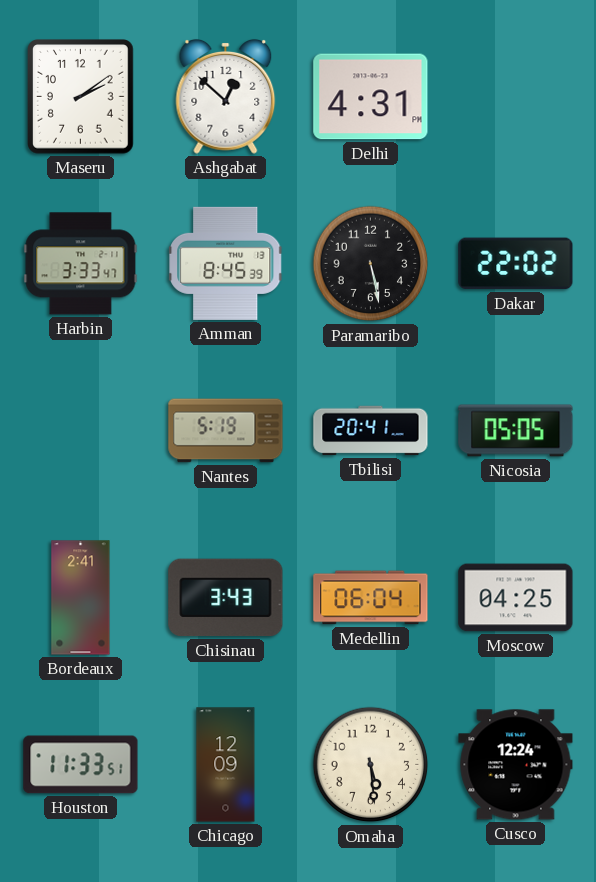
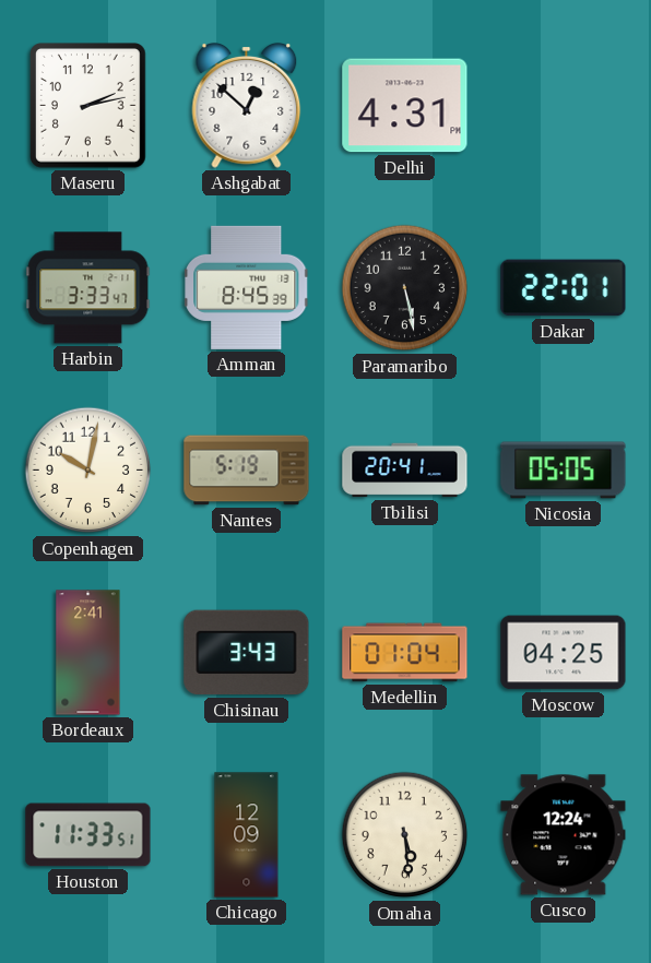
Maseru: 2:09 -> 2:13
Dakar: 22:02 -> 22:01
Copenhagen: none -> 10:02
Medellin: 06:04 -> 01:04
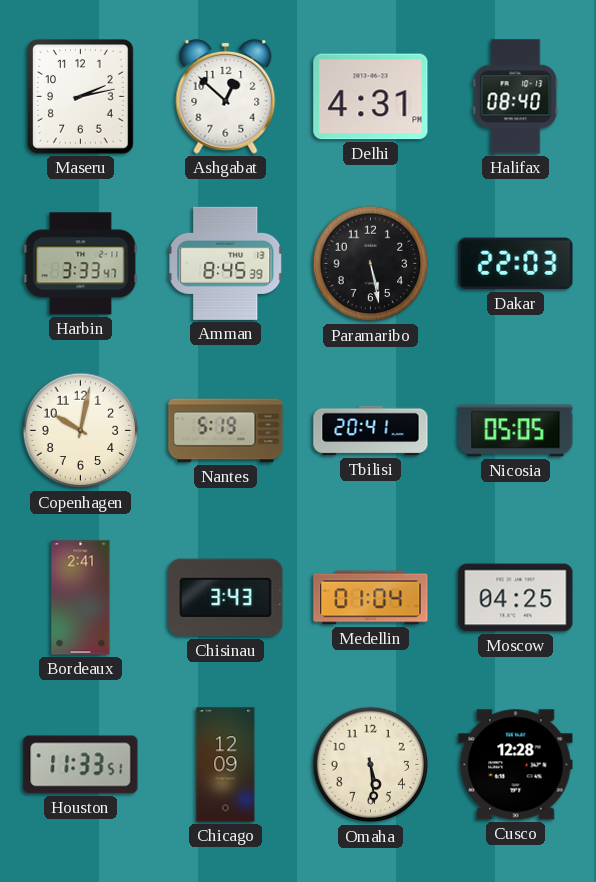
Halifax: none -> 08:40
Dakar: 22:01 -> 22:03
Cusco: 12:24 -> 12:28
